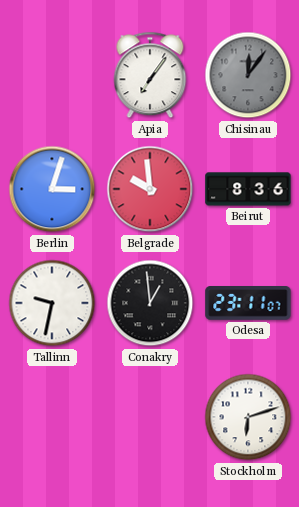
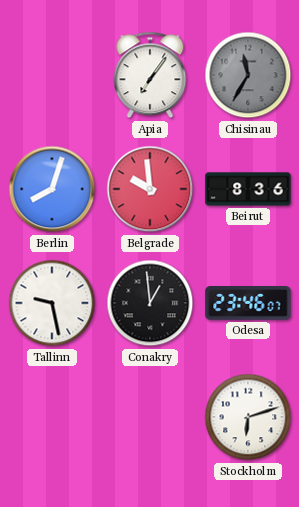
Chisinau: 12:06 -> 11:35
Berlin: 3:03 -> 8:03
Tallinn: 9:32 -> 9:28
Odesa: 23:11 -> 23:46
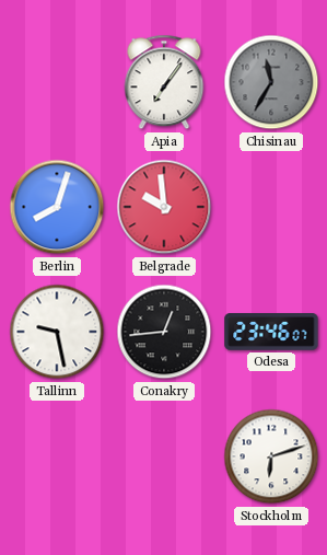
Beirut: 8:36 -> none
Conakry: 12:59 -> 12:44
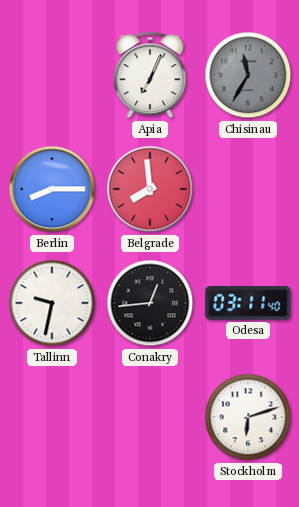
Apia: 7:06 -> 7:04
Berlin: 8:03 -> 8:15
Belgrade: 9:59 -> 7:59
Tallinn: 9:28 -> 9:32
Odesa: 23:46 -> 03:11
